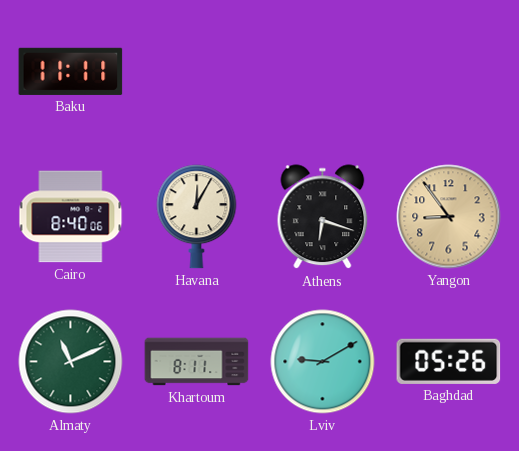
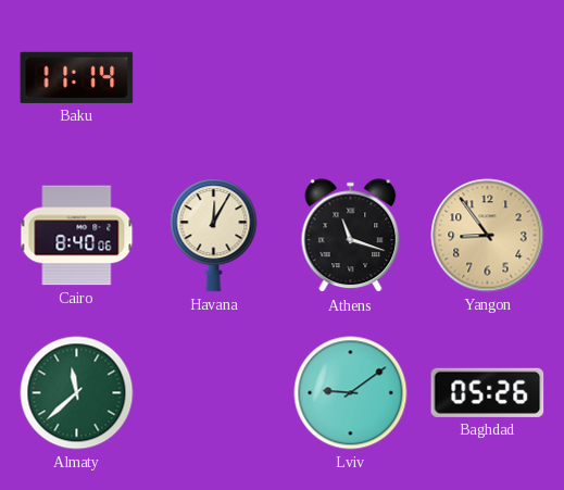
Baku: 11:11 -> 11:14
Athens: 6:18 -> 11:18
Almaty: 11:11 -> 11:38
Khartoum: 8:11 -> none
Lviv: 9:10 -> 9:09
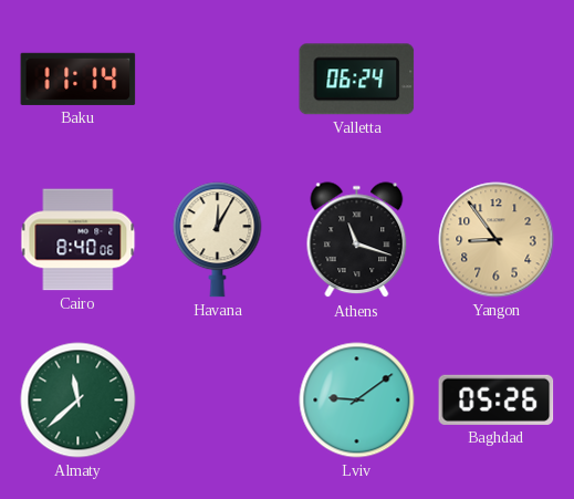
Valletta: none -> 06:24
